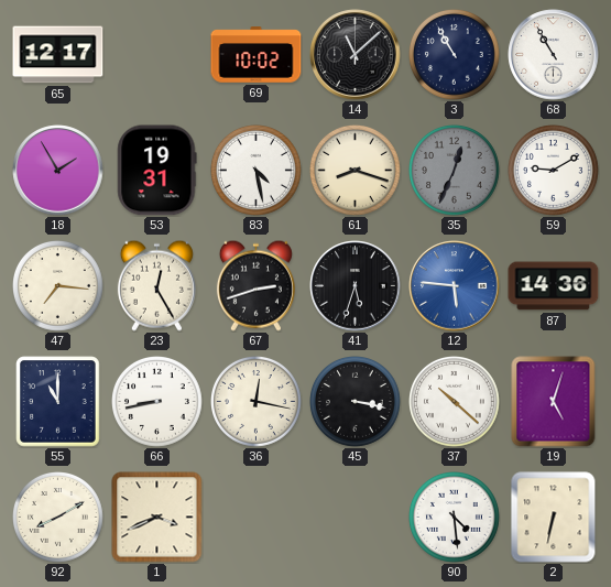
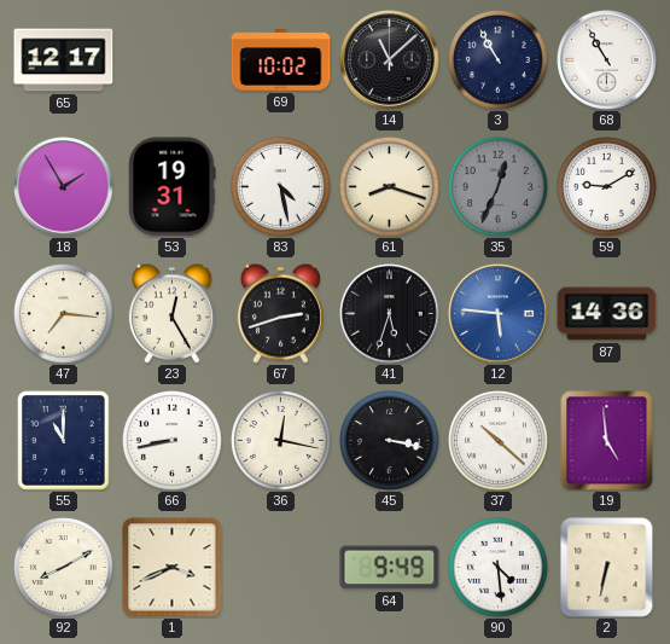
19: 5:03 -> 4:59
64: none -> 9:49
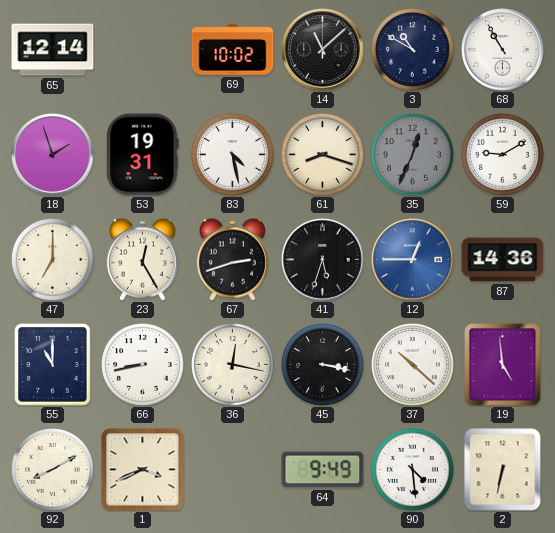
65: 12:17 -> 12:14
3: 10:55 -> 10:50
18: 1:55 -> 1:57
47: 7:16 -> 7:00
12: 5:46 -> 12:45
